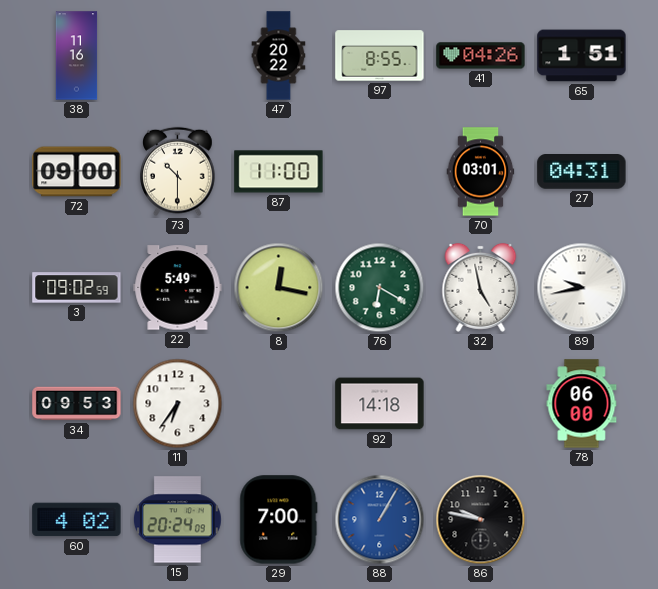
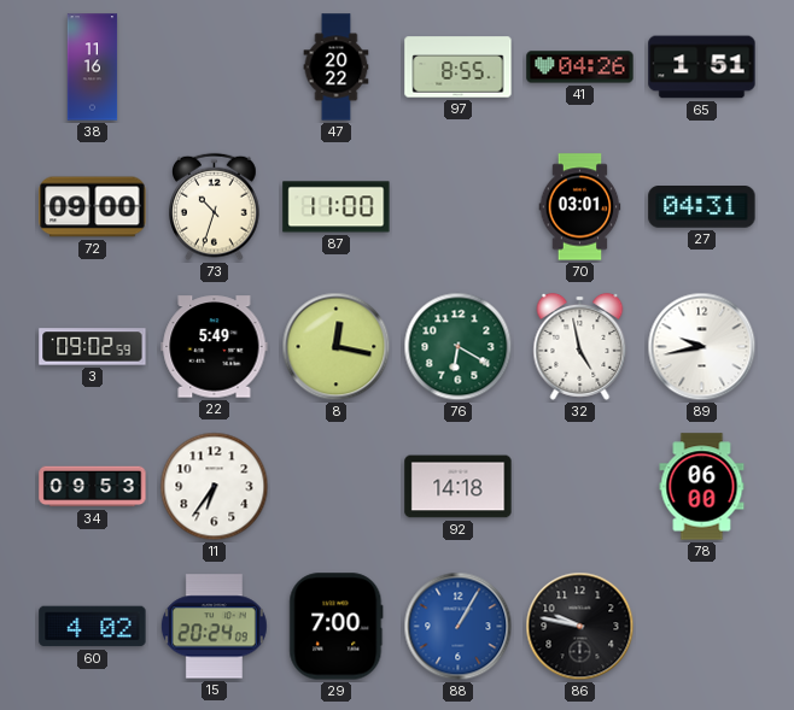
73: 10:30 -> 10:33
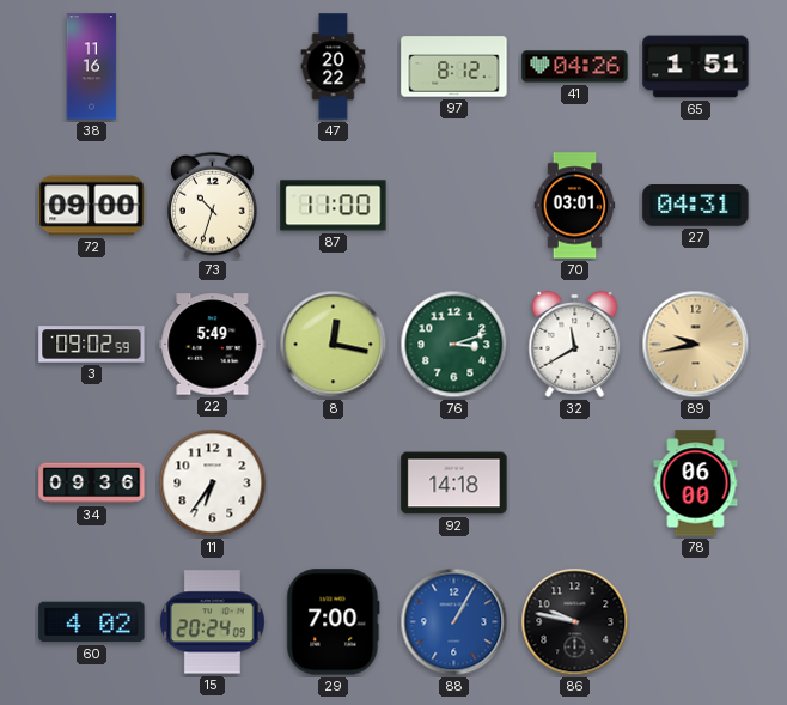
97: 8:55 -> 8:12
76: 6:20 -> 3:12
32: 4:58 -> 11:40
89 dial: white -> champagne
34: 09:53 -> 09:36
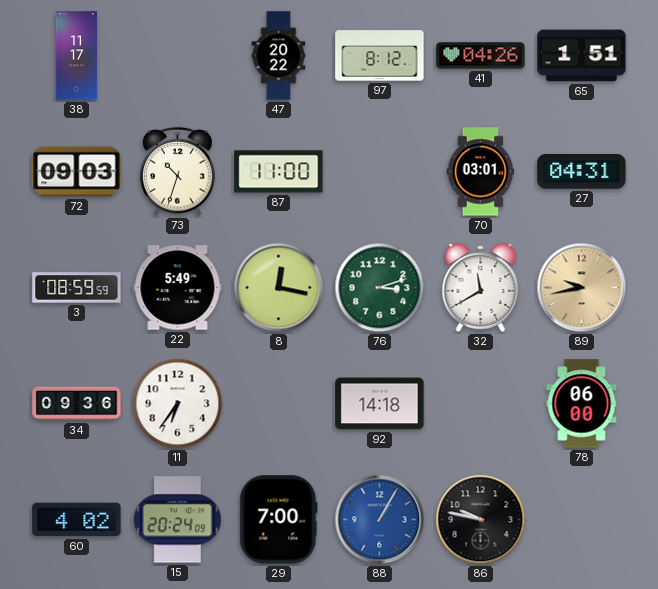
38: 11:16 -> 11:17
72: 09:00 -> 09:03
3: 09:02 -> 08:59
